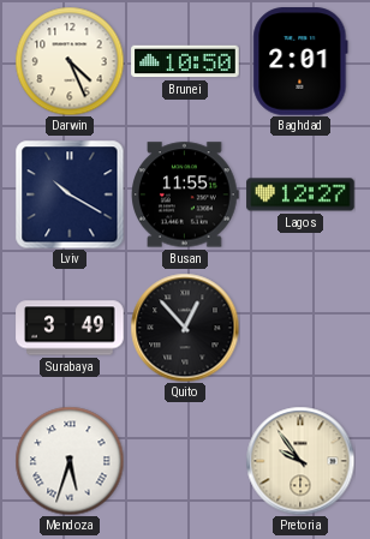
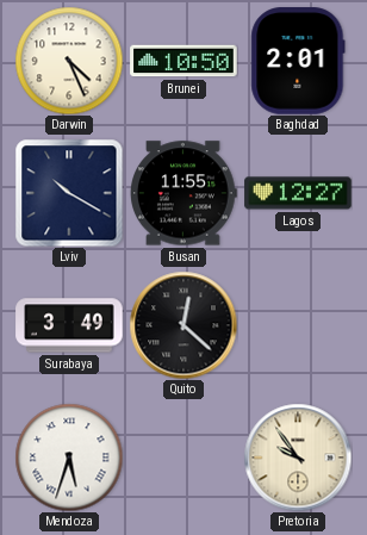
Quito: 12:53 -> 12:22
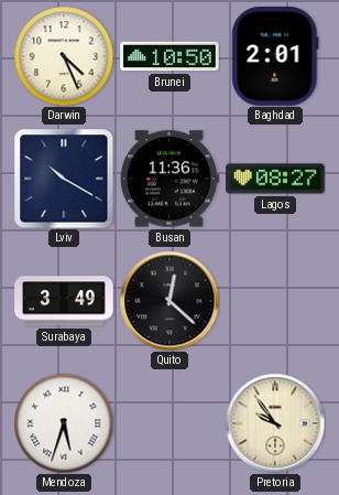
Busan: 11:55 -> 11:36
Lagos: 12:27 -> 08:27
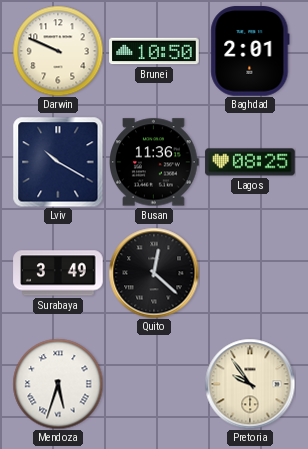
Darwin: 4:26 -> 9:49
Lagos: 08:27 -> 08:25
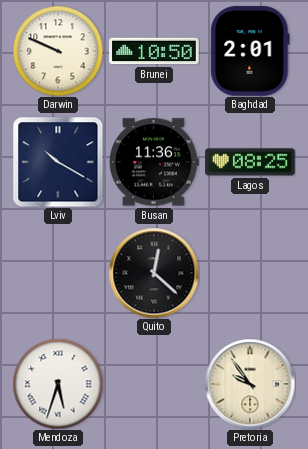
Surabaya: 3:49 -> none
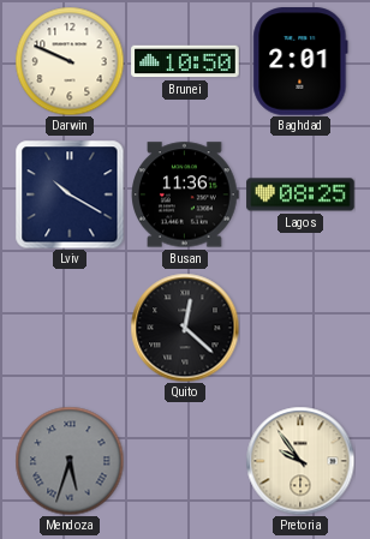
Mendoza dial: white -> grey
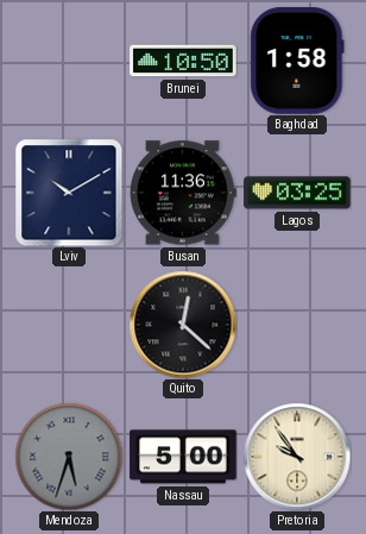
Darwin: 9:49 -> none
Baghdad: 2:01 -> 1:58
Lviv: 10:20 -> 10:10
Lagos: 08:25 -> 03:25
Nassau: none -> 5:00
